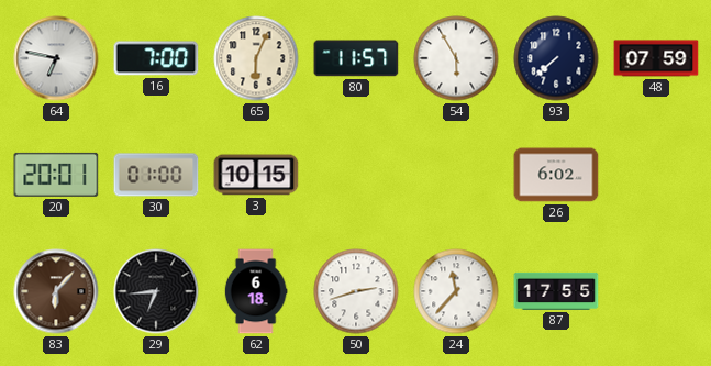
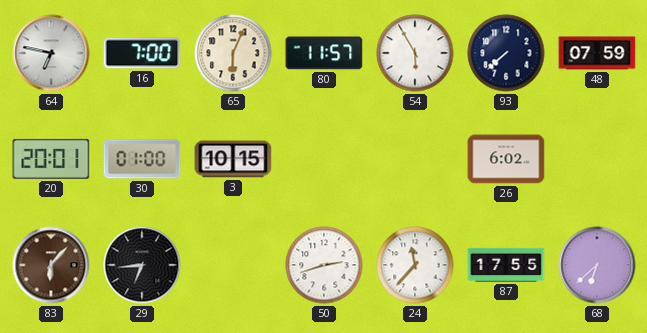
62: 6:18 -> none
68: none -> 6:38
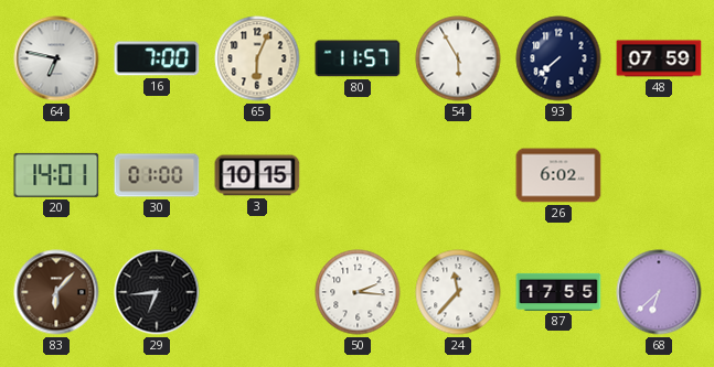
20: 20:01 -> 14:01
50: 2:42 -> 2:16
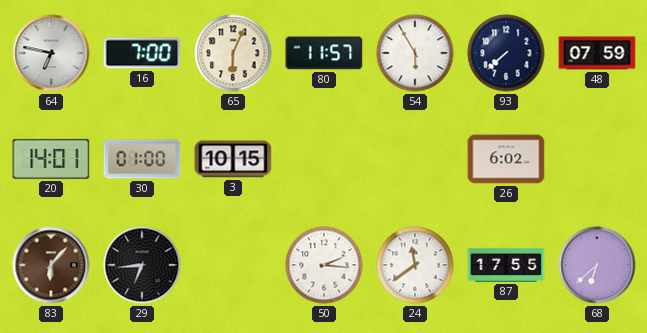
24: 11:37 -> 11:39
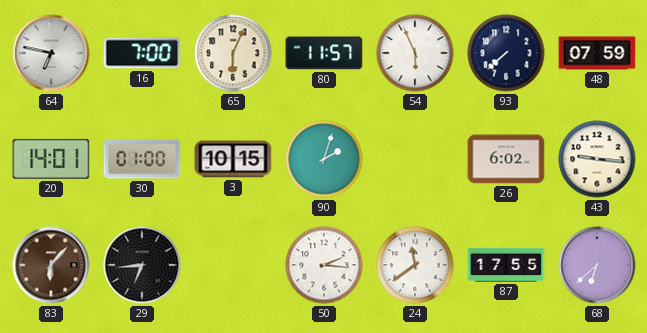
54: 5:55 -> 5:56
90: none -> 2:03
43: none -> 9:16
